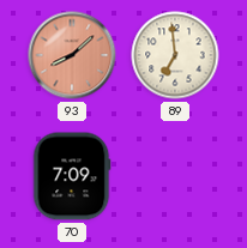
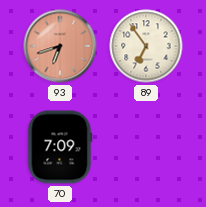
93: 8:08 -> 6:42
89: 6:59 -> 6:54
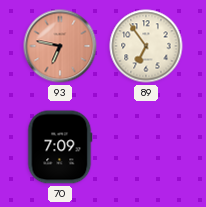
93: 6:42 -> 6:47
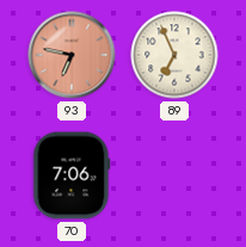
89: 6:54 -> 6:56
70: 7:09 -> 7:06
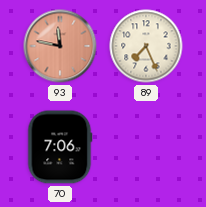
93: 6:47 -> 11:47
89: 6:56 -> 7:26
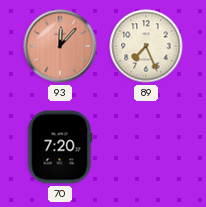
93: 11:47 -> 12:07
70: 7:06 -> 7:20
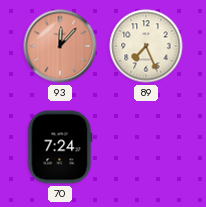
70: 7:20 -> 7:24
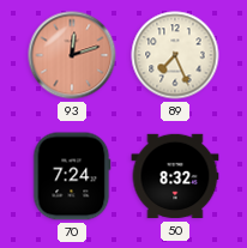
93: 12:07 -> 12:12
50: none -> 8:32
